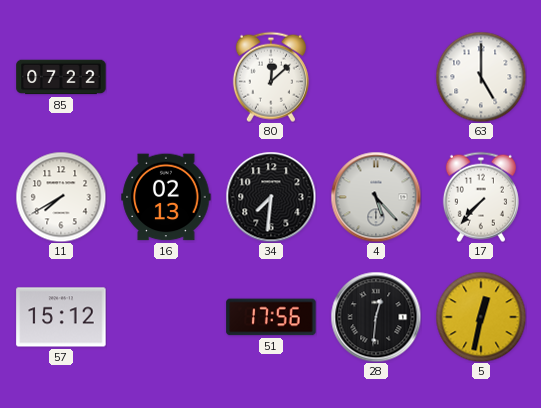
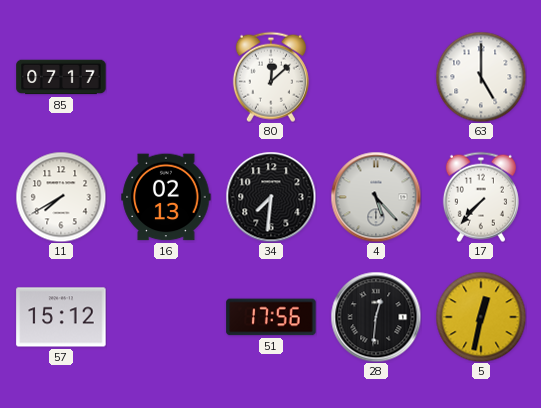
85: 07:22 -> 07:17
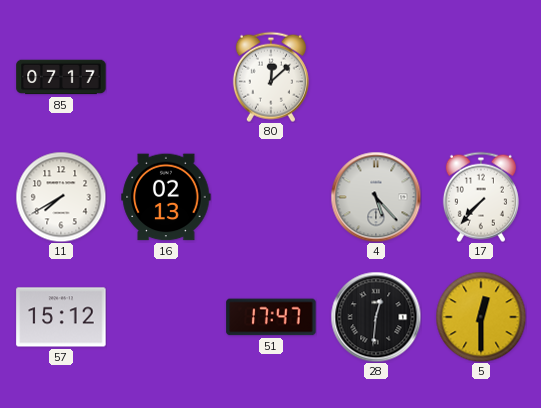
63: 5:00 -> none
34: 7:31 -> none
51: 17:56 -> 17:47
5: 12:32 -> 12:30
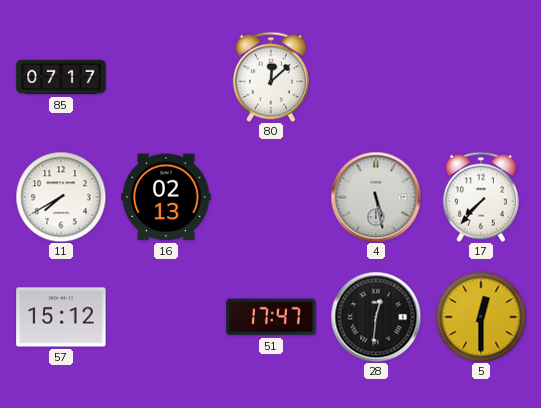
4: 5:23 -> 5:28
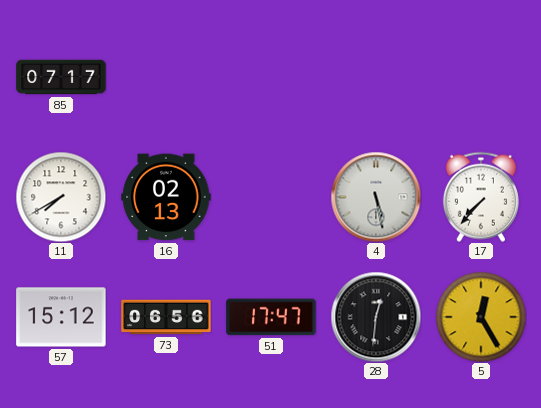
80: 12:08 -> none
73: none -> 06:56
5: 12:30 -> 12:25
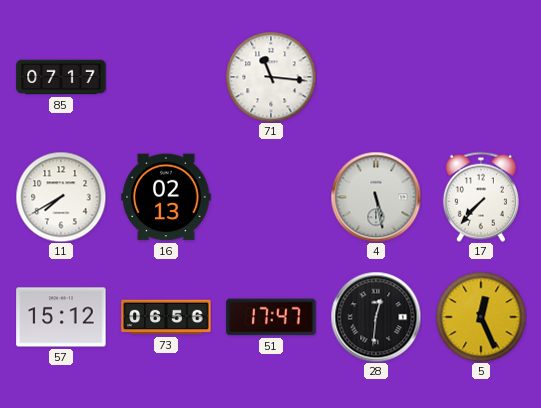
71: none -> 11:16
5: 12:25 -> 12:26
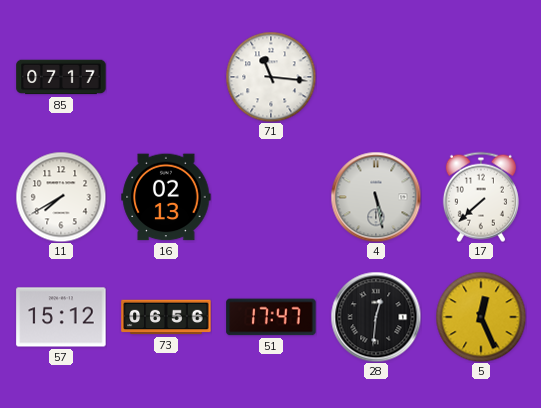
17: 7:37 -> 7:38
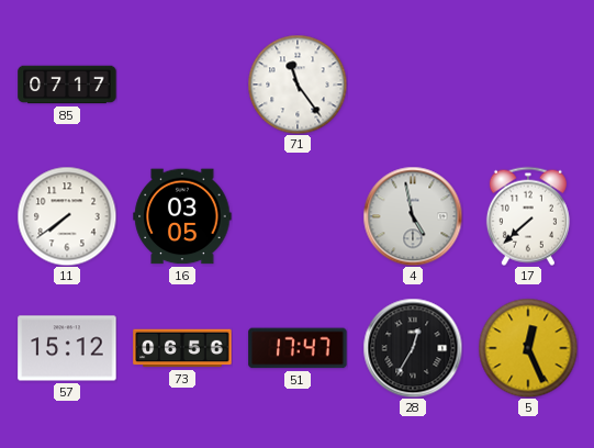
71: 11:16 -> 11:24
11: 7:40 -> 7:39
16: 02:13 -> 03:05
4: 5:28 -> 4:58
28: 12:31 -> 12:35
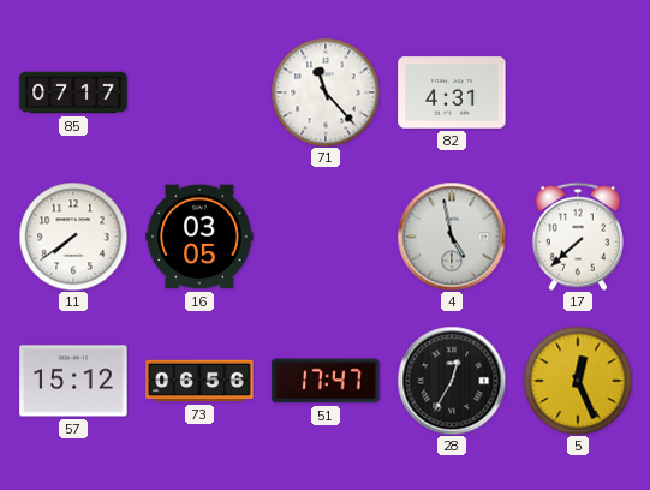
71: 11:24 -> 11:23
82: none -> 4:31
